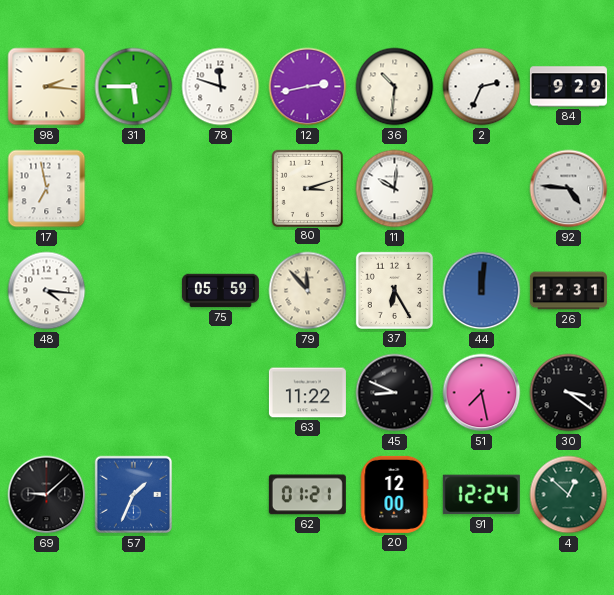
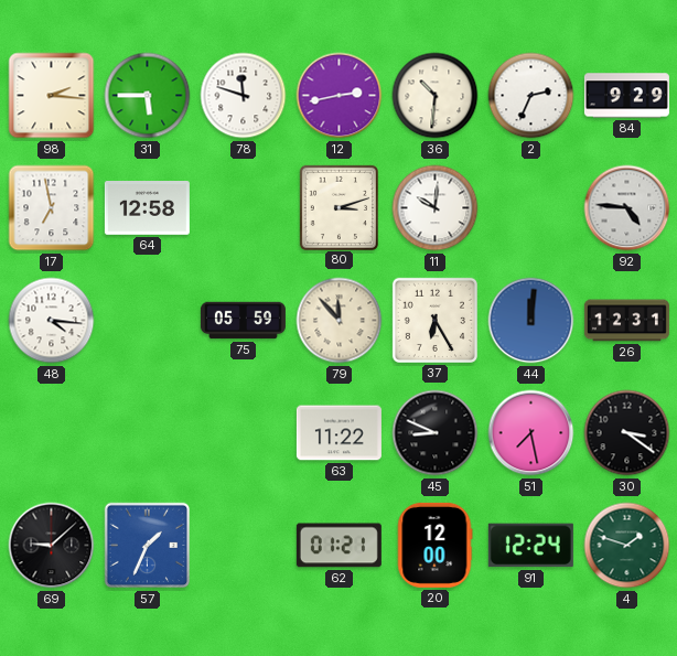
64: none -> 12:58
4: 12:52 -> 1:48
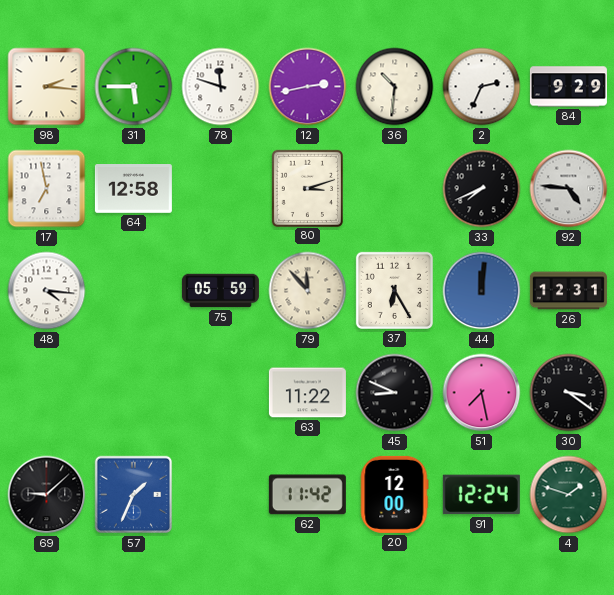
11: 10:01 -> none
33: none -> 7:41
62: 01:21 -> 11:42
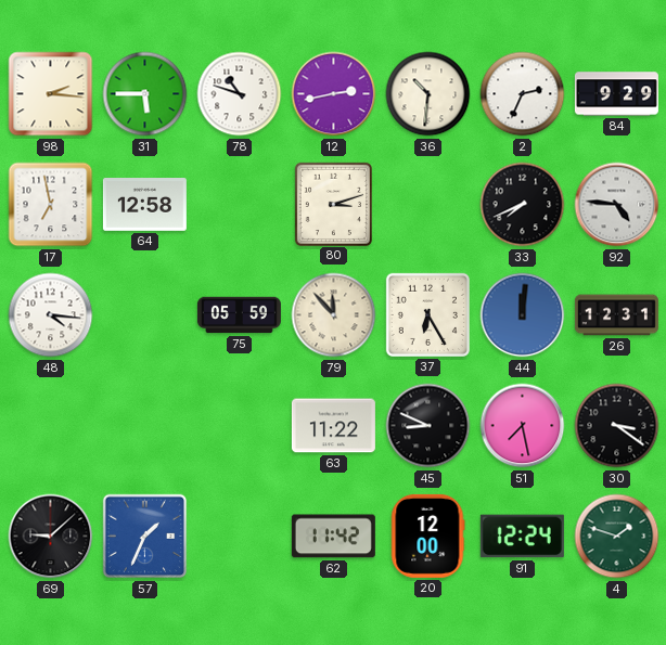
78: 11:48 -> 10:48
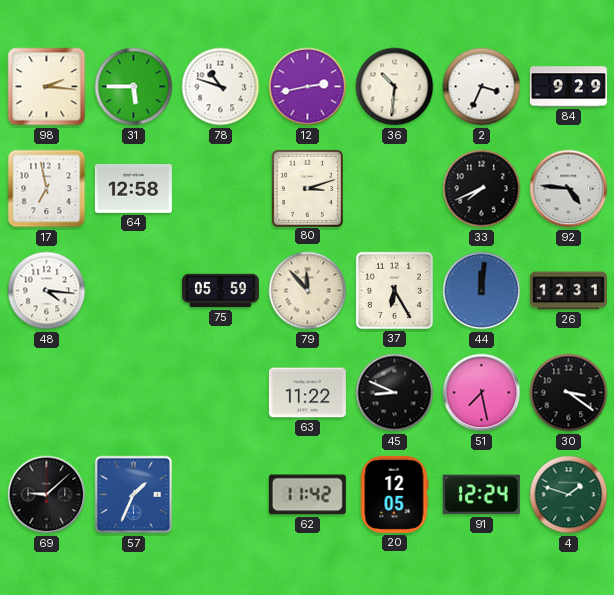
2: 2:34 -> 3:34
20: 12:00 -> 12:05
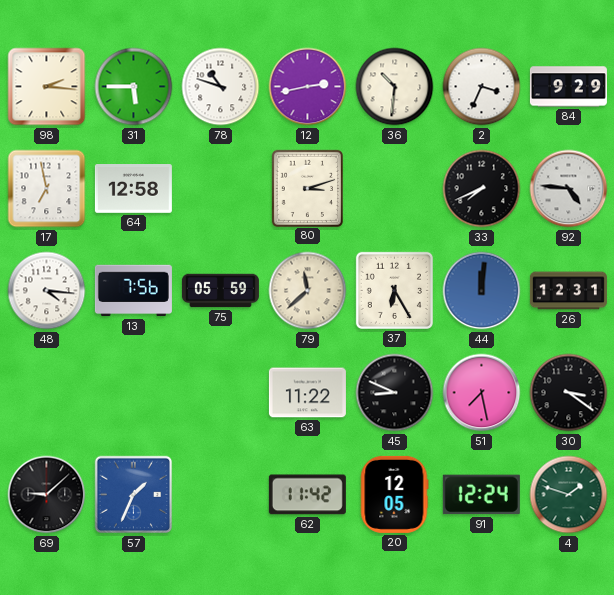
13: none -> 7:56
79: 11:53 -> 11:38
